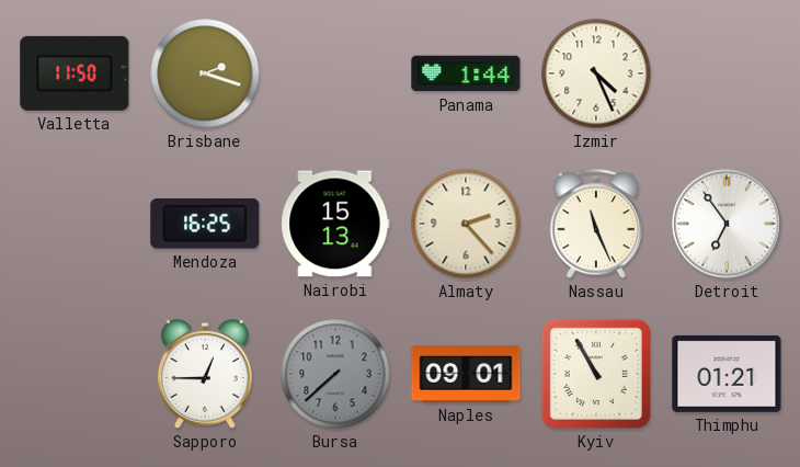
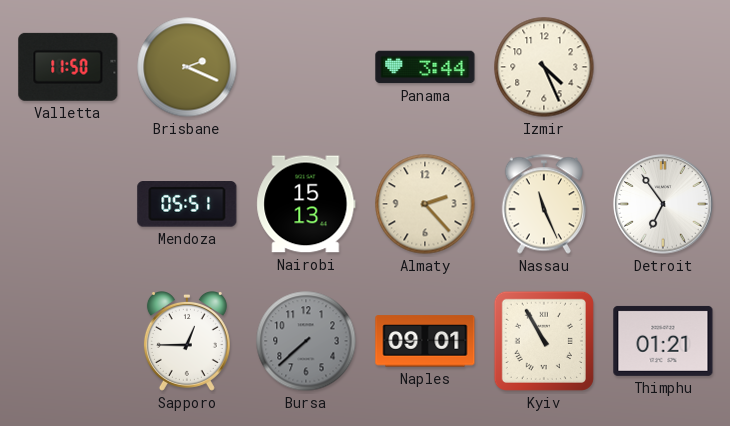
Brisbane: 2:18 -> 2:19
Panama: 1:44 -> 3:44
Mendoza: 16:25 -> 05:51
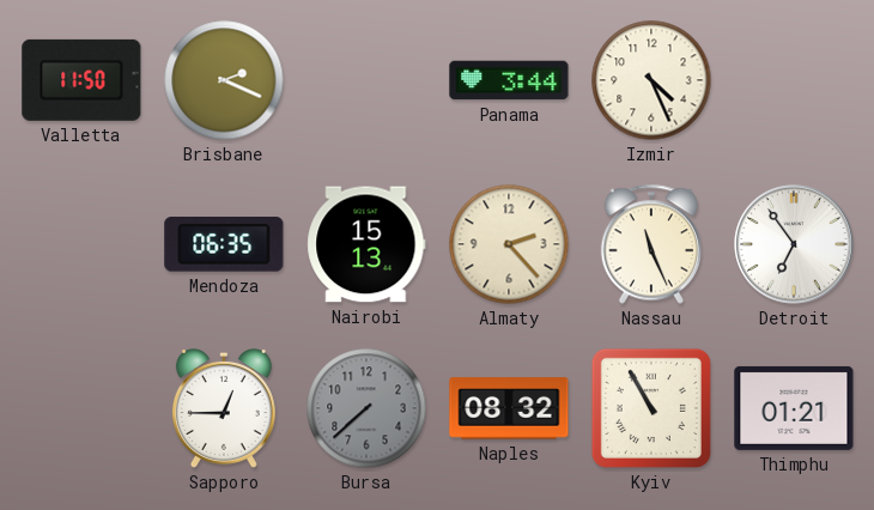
Mendoza: 05:51 -> 06:35
Naples: 09:01 -> 08:32
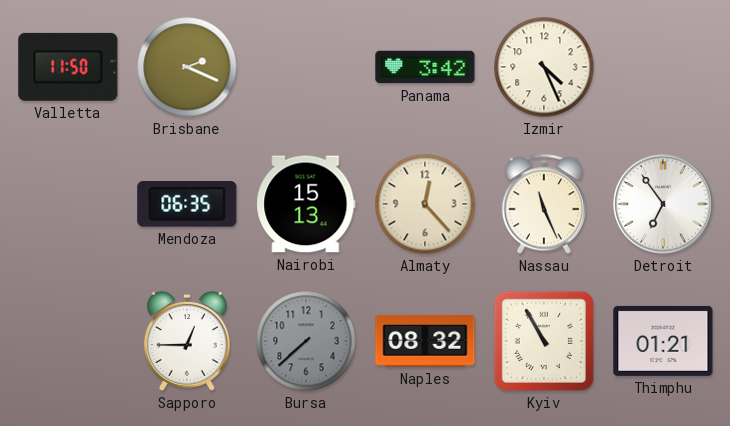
Panama: 3:44 -> 3:42
Almaty: 2:23 -> 12:23
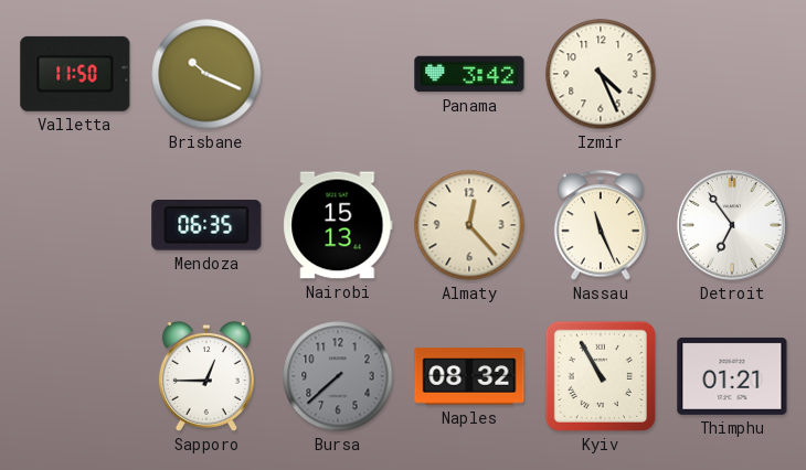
Brisbane: 2:19 -> 10:19
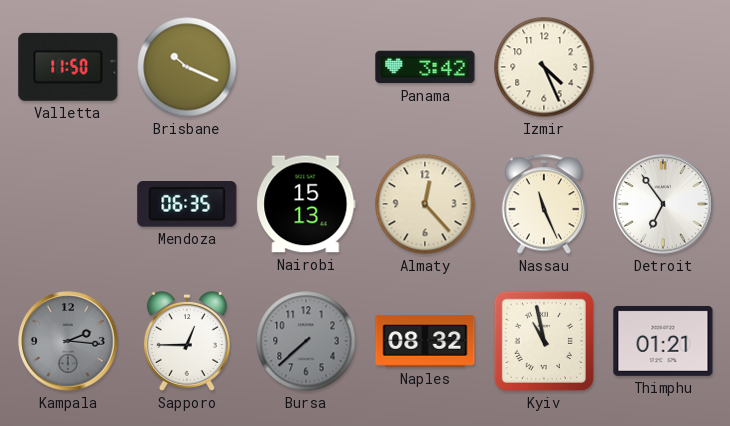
Kampala: none -> 2:16
Kyiv: 10:55 -> 10:58
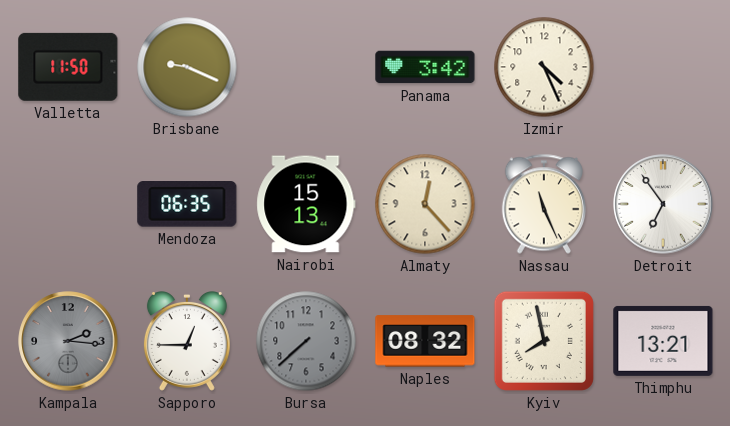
Brisbane: 10:19 -> 9:19
Kyiv: 10:58 -> 7:58
Thimphu: 01:21 -> 13:21
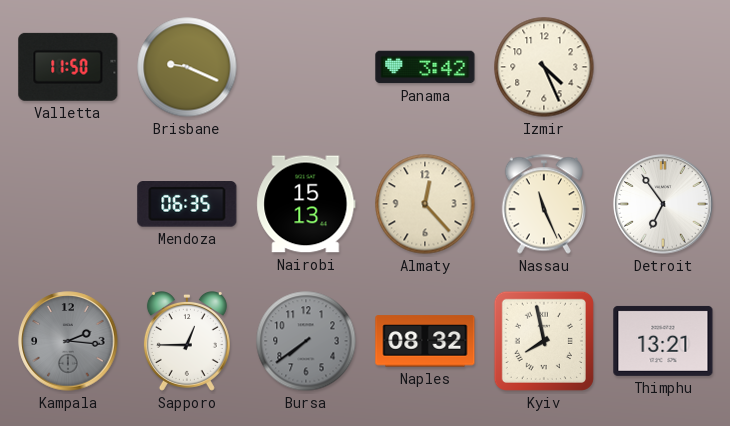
Bursa: 7:38 -> 7:39
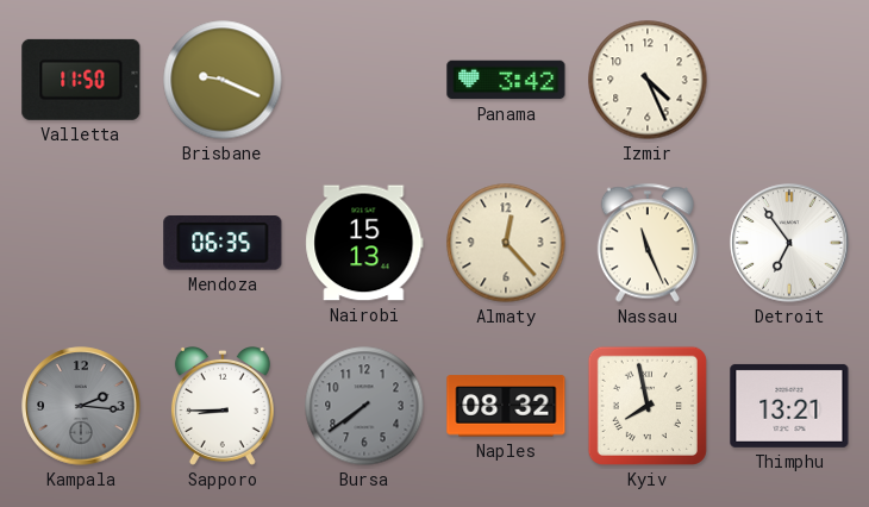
Sapporo: 12:45 -> 8:45
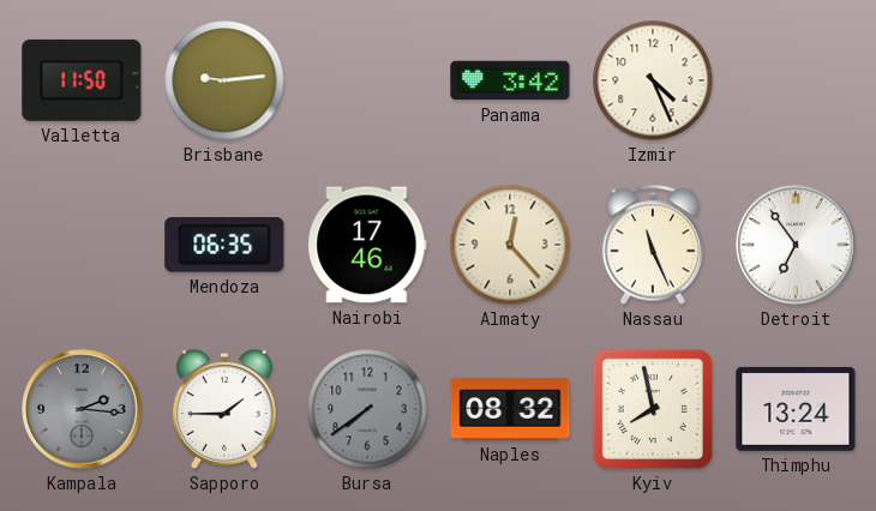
Brisbane: 9:19 -> 9:14
Nairobi: 15:13 -> 17:46
Sapporo: 8:45 -> 1:45
Thimphu: 13:21 -> 13:24
